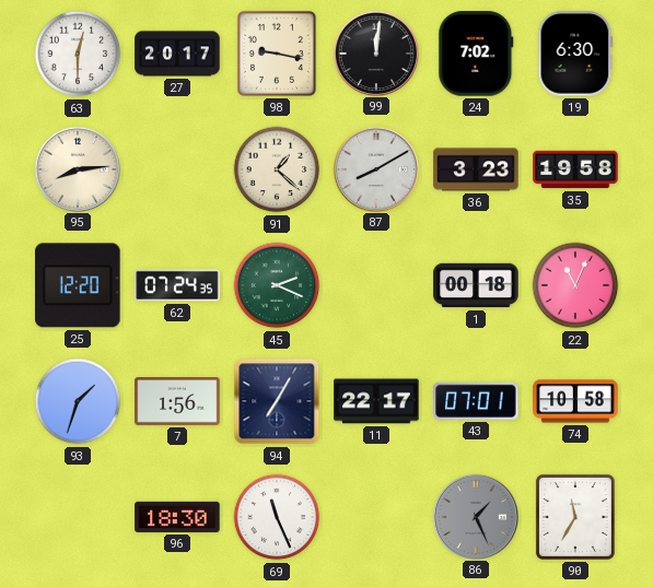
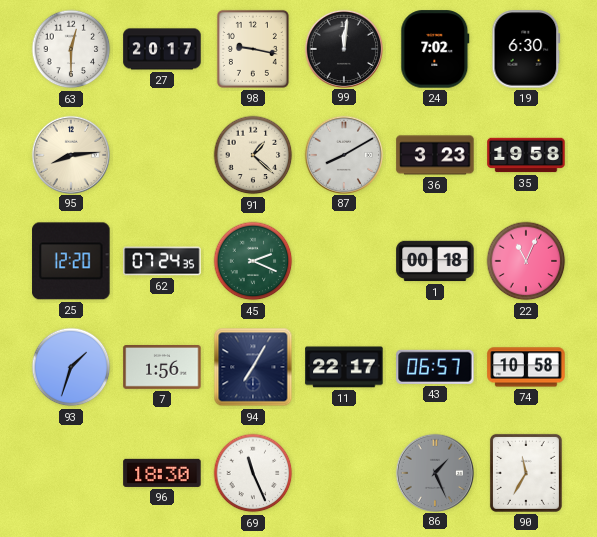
43: 07:01 -> 06:57
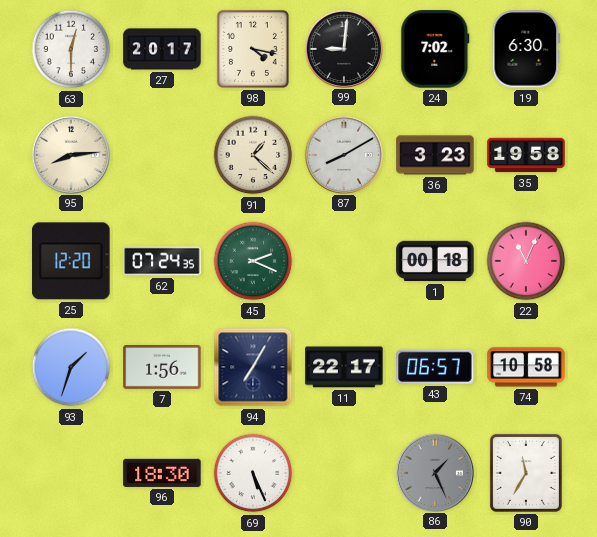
98: 9:17 -> 4:17
99: 12:01 -> 9:01
69: 11:26 -> 5:26
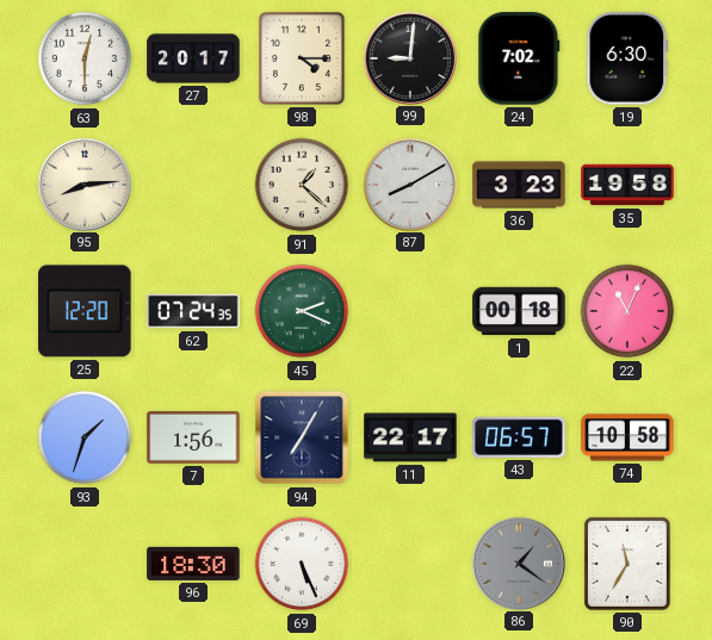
98: 4:17 -> 4:15
86: 1:26 -> 1:21
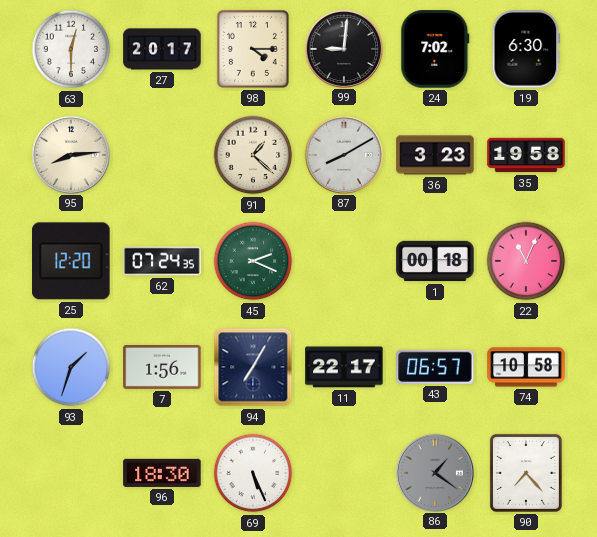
90: 11:35 -> 7:23
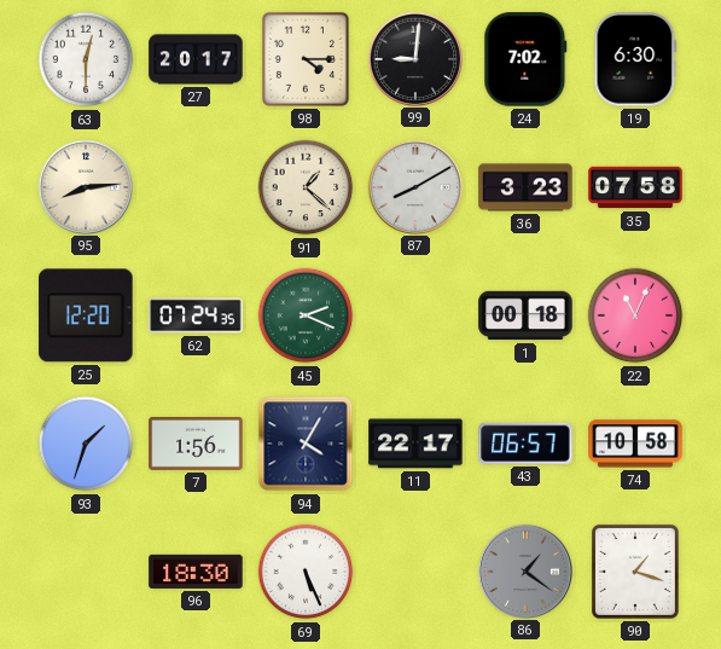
35: 19:58 -> 07:58
94: 7:05 -> 4:05
90: 7:23 -> 1:18
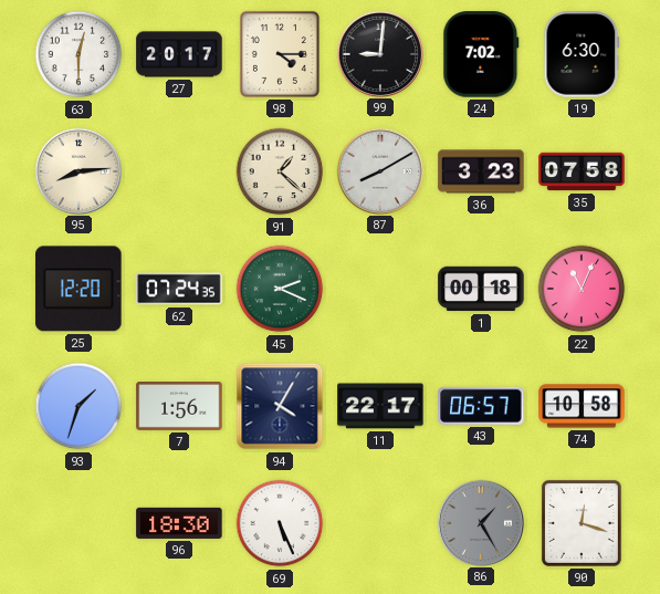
86: 1:21 -> 1:25
90: 1:18 -> 12:18
